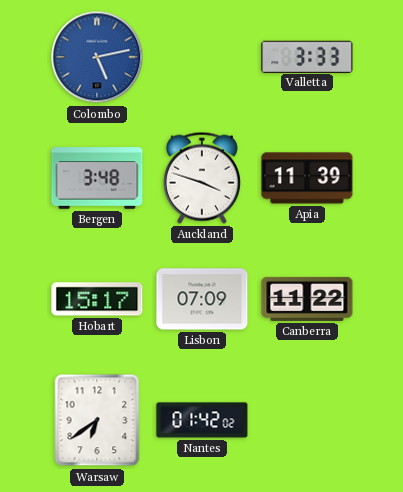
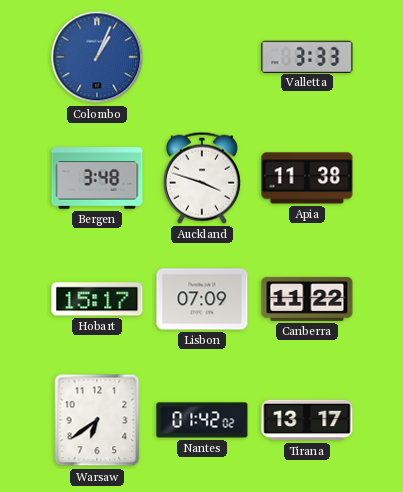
Colombo: 5:13 -> 1:04
Apia: 11:39 -> 11:38
Tirana: none -> 13:17
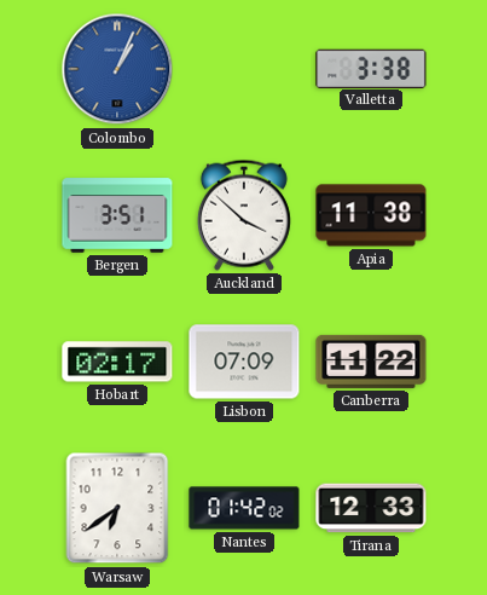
Valletta: 3:33 -> 3:38
Bergen: 3:48 -> 3:51
Auckland: 3:48 -> 3:52
Hobart: 15:17 -> 02:17
Tirana: 13:17 -> 12:33
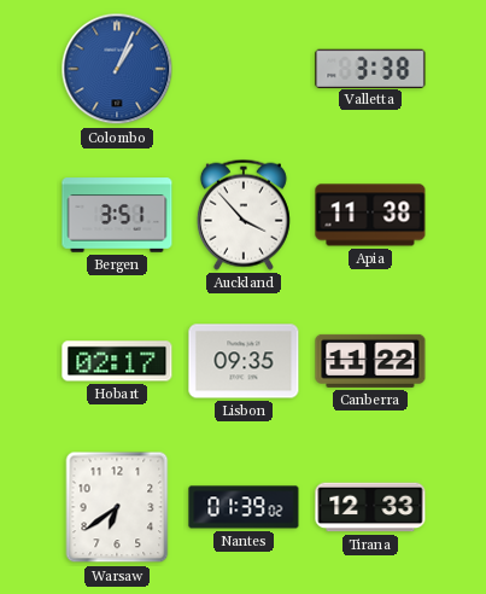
Auckland: 3:52 -> 3:53
Lisbon: 07:09 -> 09:35
Nantes: 01:42 -> 01:39
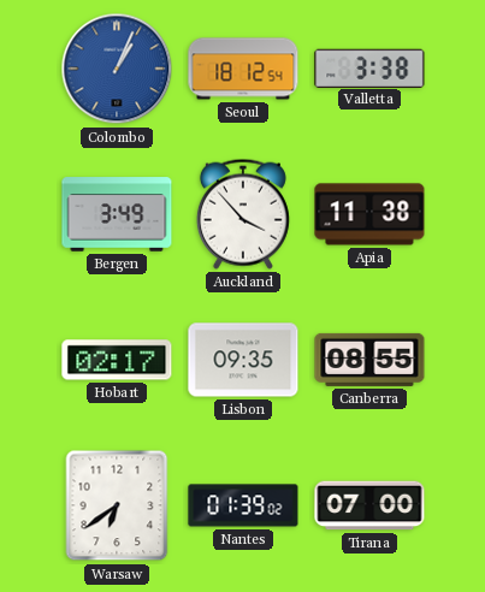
Seoul: none -> 18:12
Bergen: 3:51 -> 3:49
Canberra: 11:22 -> 08:55
Tirana: 12:33 -> 07:00
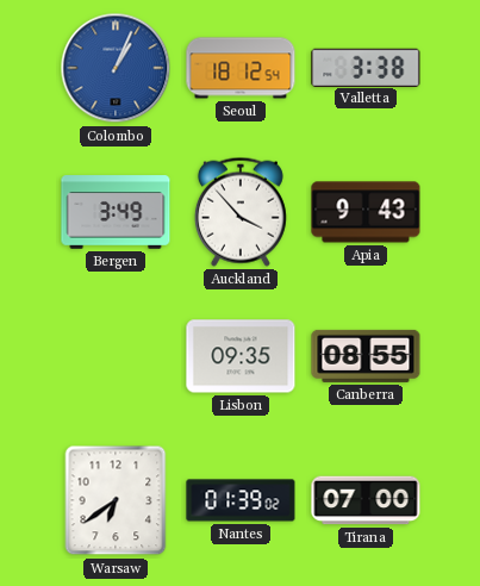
Apia: 11:38 -> 9:43
Hobart: 02:17 -> none
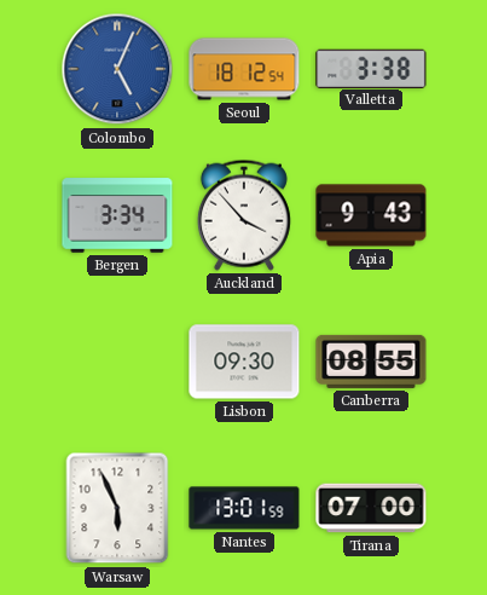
Colombo: 1:04 -> 5:04
Bergen: 3:49 -> 3:34
Lisbon: 09:35 -> 09:30
Warsaw: 6:39 -> 5:56
Nantes: 01:39 -> 13:01
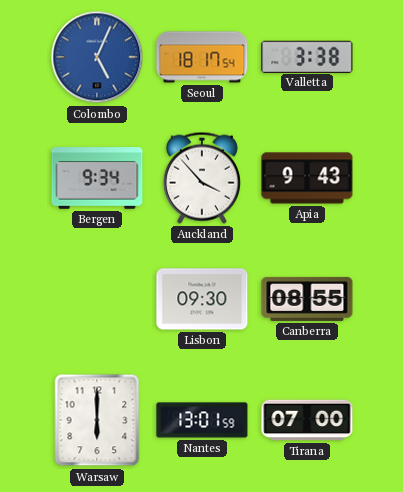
Seoul: 18:12 -> 18:17
Bergen: 3:34 -> 9:34
Warsaw: 5:56 -> 6:00
